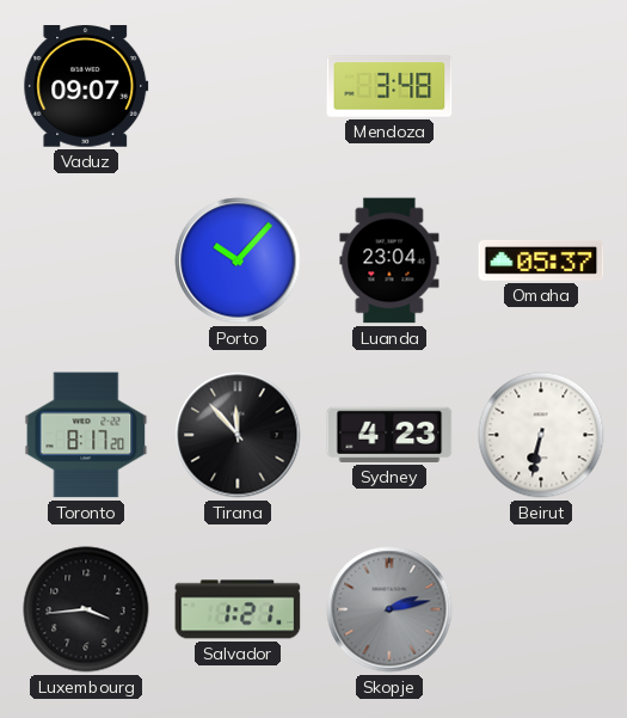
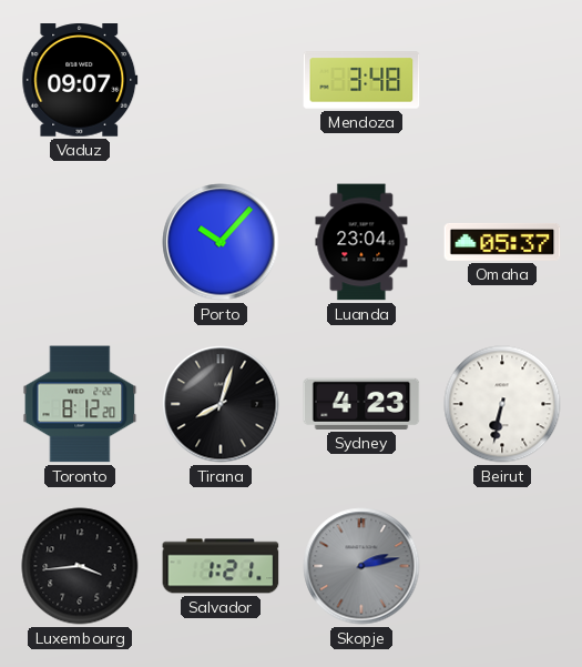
Toronto: 8:17 -> 8:12
Tirana: 11:53 -> 8:03
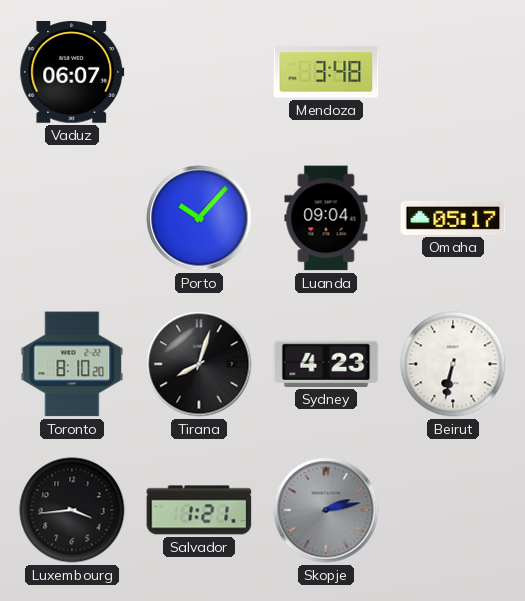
Vaduz: 09:07 -> 06:07
Luanda: 23:04 -> 09:04
Omaha: 05:37 -> 05:17
Toronto: 8:12 -> 8:10
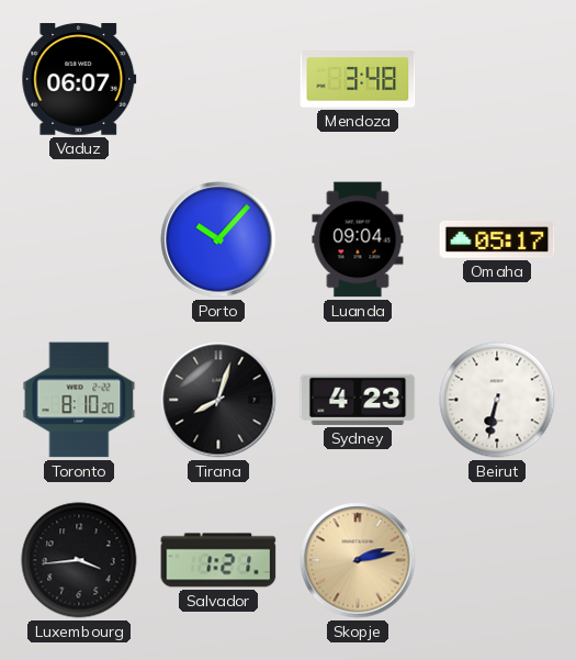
Skopje dial: grey -> champagne
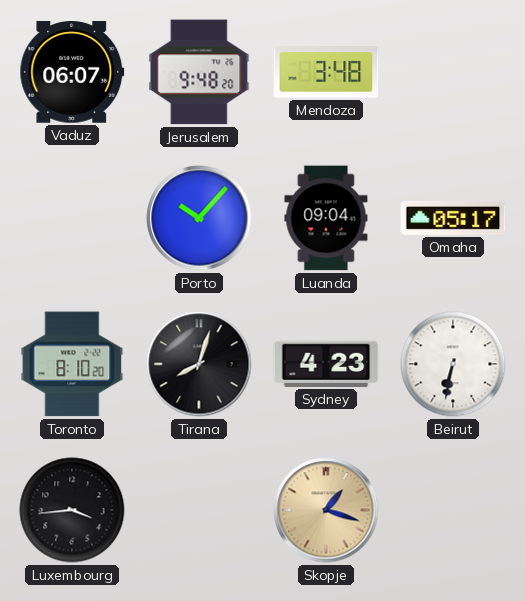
Jerusalem: none -> 9:48
Salvador: 1:21 -> none
Skopje: 2:13 -> 1:18
